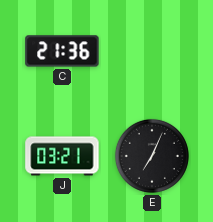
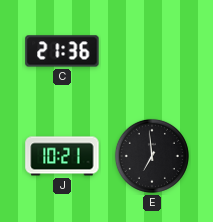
J: 03:21 -> 10:21
E: 7:04 -> 6:59
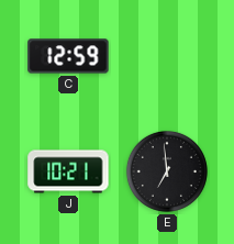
C: 21:36 -> 12:59
